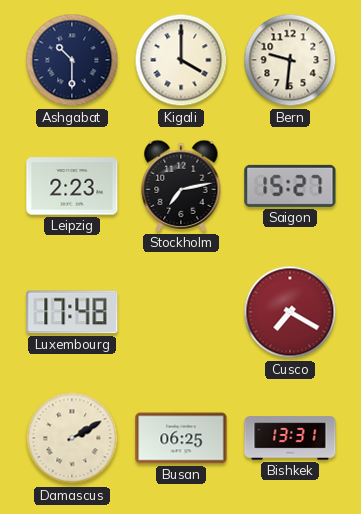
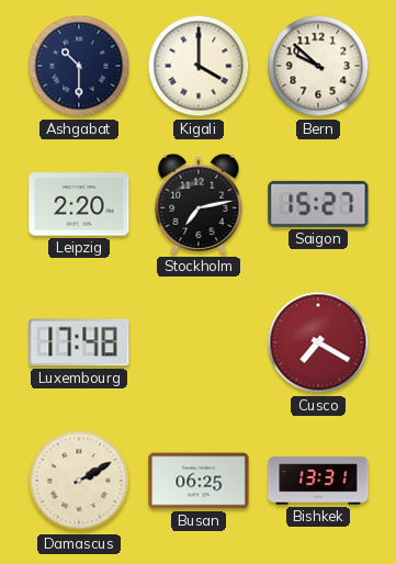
Bern: 9:31 -> 9:52
Leipzig: 2:23 -> 2:20
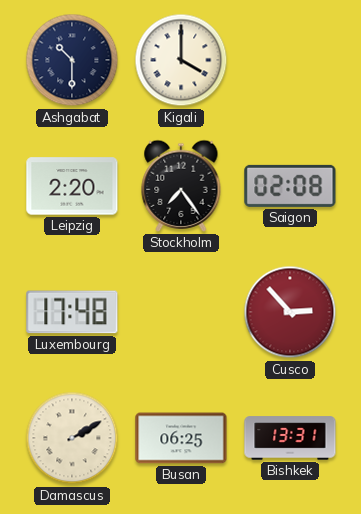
Bern: 9:52 -> none
Stockholm: 7:13 -> 7:24
Saigon: 15:27 -> 02:08
Cusco: 7:20 -> 2:53
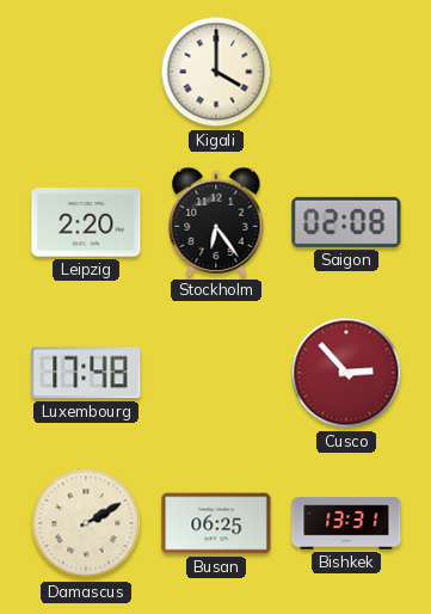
Ashgabat: 10:30 -> none
Stockholm: 7:24 -> 6:24
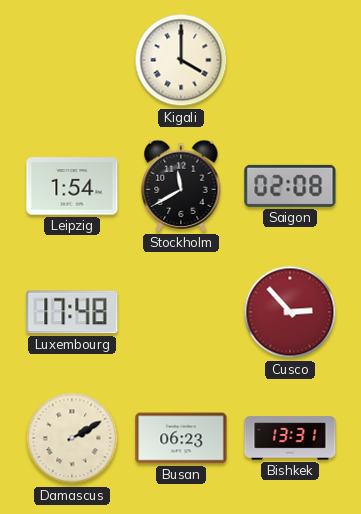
Leipzig: 2:20 -> 1:54
Stockholm: 6:24 -> 11:40
Busan: 06:25 -> 06:23
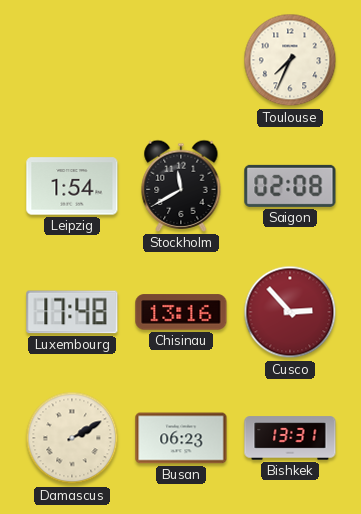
Kigali: 4:00 -> none
Toulouse: none -> 7:34
Chisinau: none -> 13:16
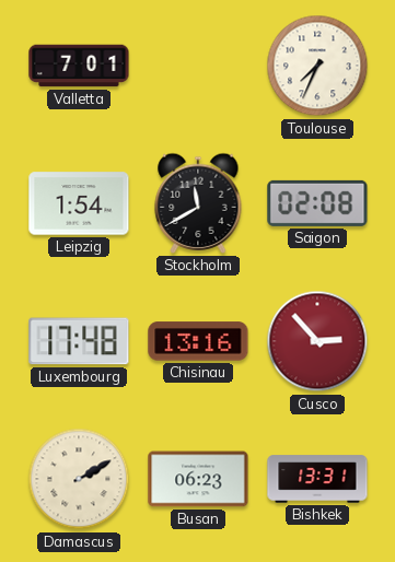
Valletta: none -> 7:01
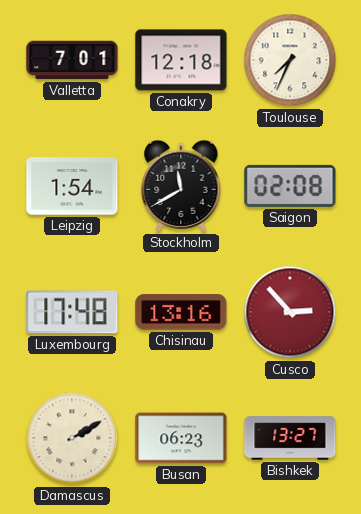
Conakry: none -> 12:18
Bishkek: 13:31 -> 13:27
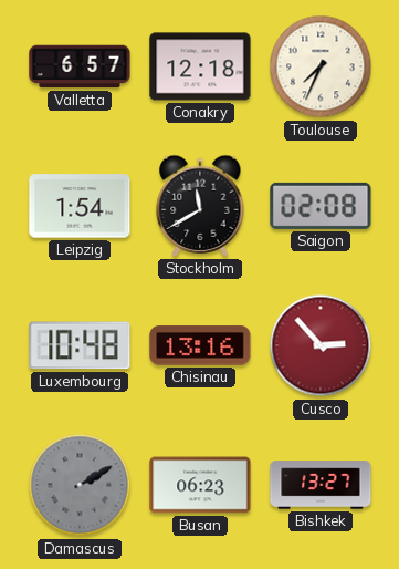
Valletta: 7:01 -> 6:57
Luxembourg: 17:48 -> 10:48
Damascus dial: cream -> grey
